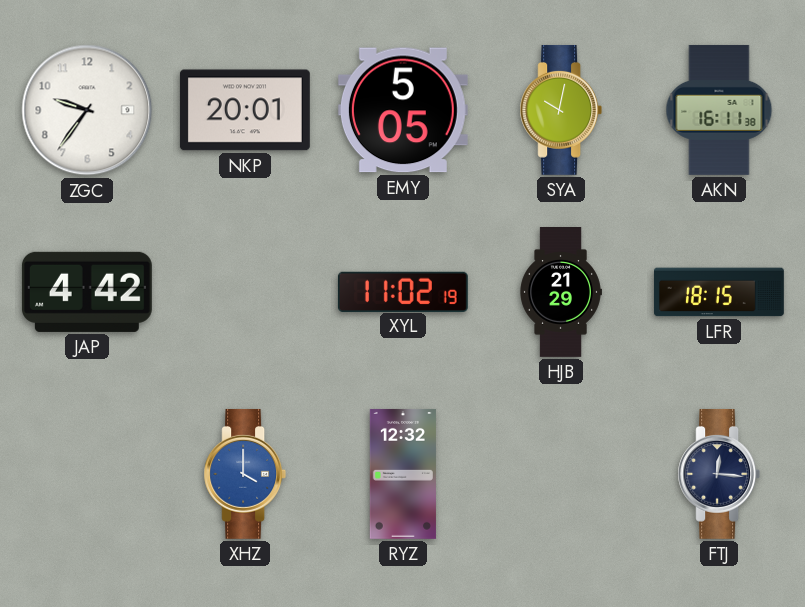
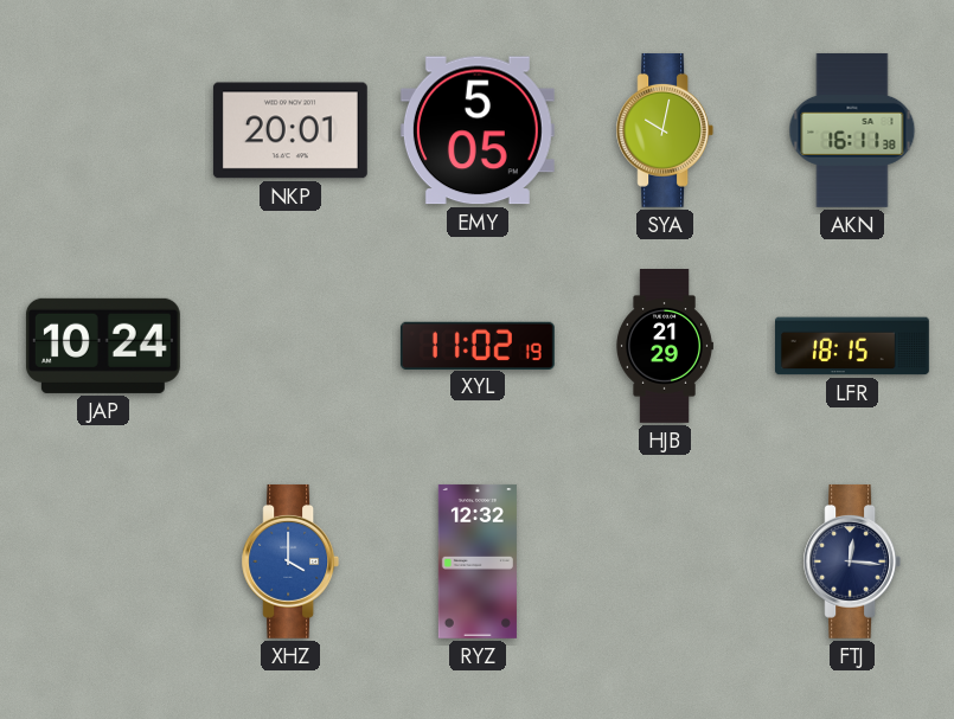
ZGC: 9:36 -> none
JAP: 4:42 -> 10:24
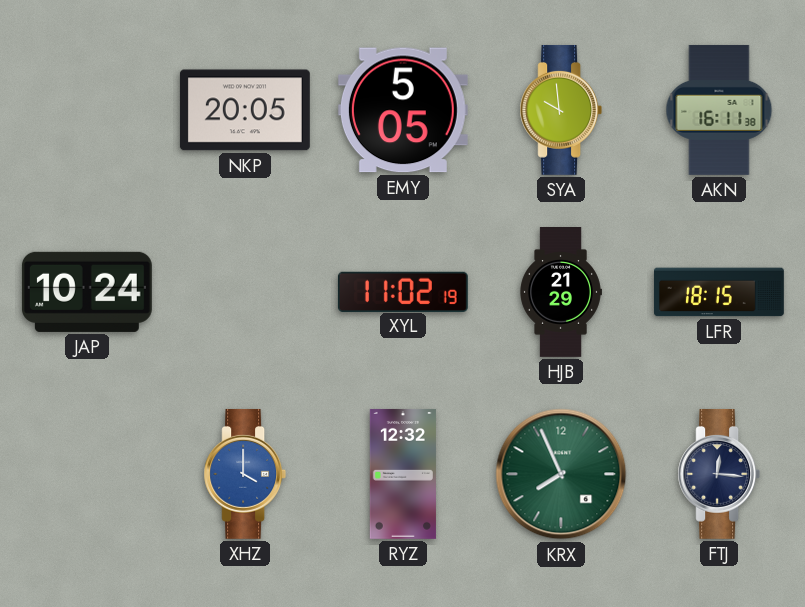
NKP: 20:01 -> 20:05
SYA: 10:02 -> 9:59
KRX: none -> 7:56
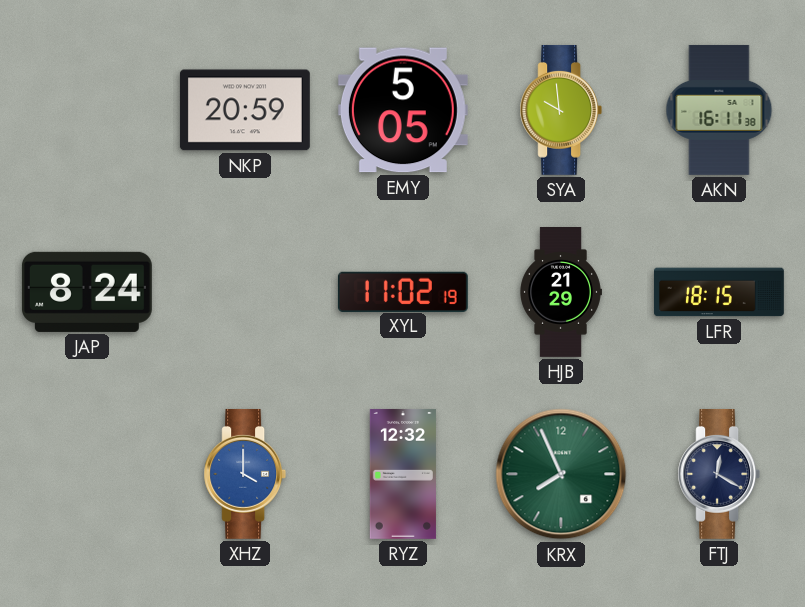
NKP: 20:05 -> 20:59
JAP: 10:24 -> 8:24
FTJ: 12:16 -> 12:20
